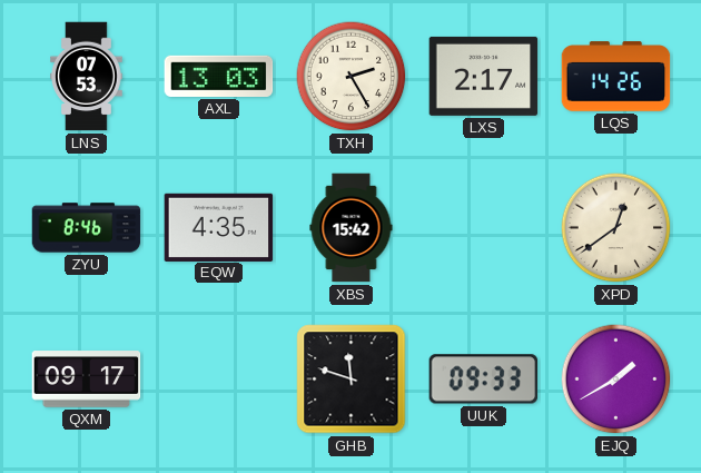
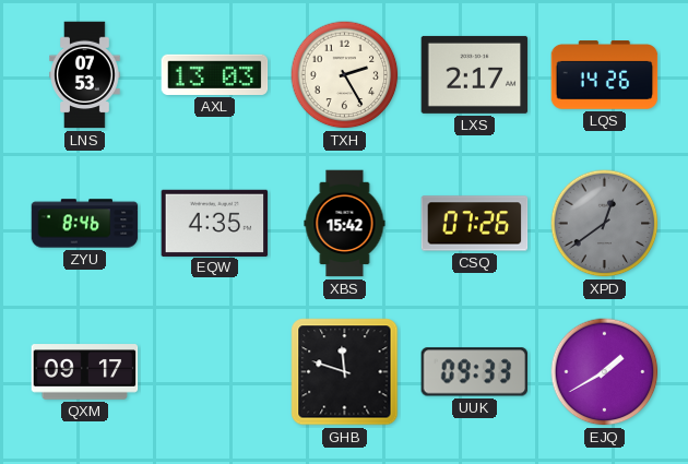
CSQ: none -> 07:26
XPD dial: cream -> grey
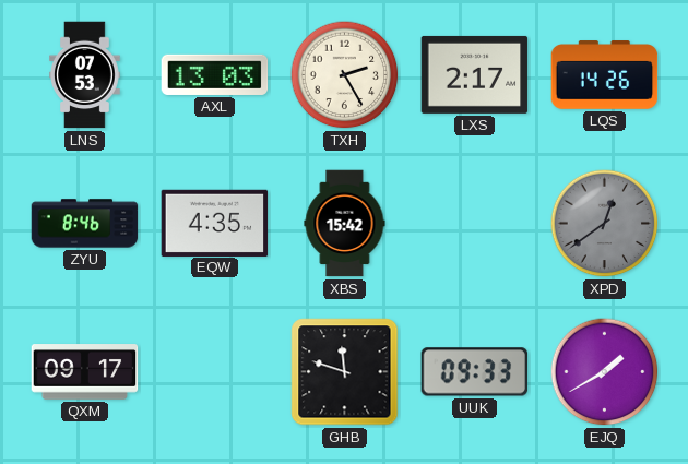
CSQ: 07:26 -> none
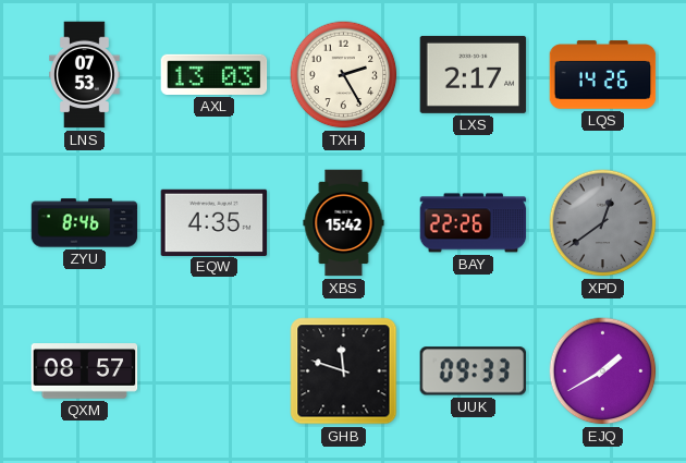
BAY: none -> 22:26
QXM: 09:17 -> 08:57
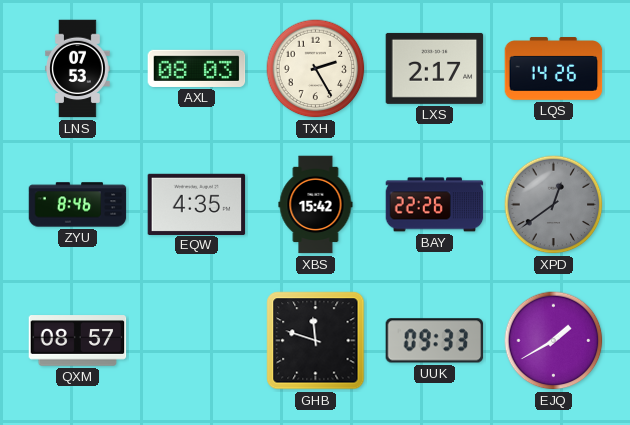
AXL: 13:03 -> 08:03
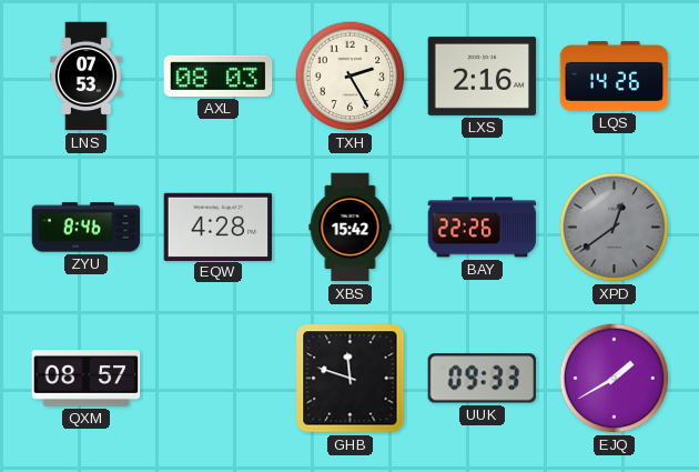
LXS: 2:17 -> 2:16
EQW: 4:35 -> 4:28
